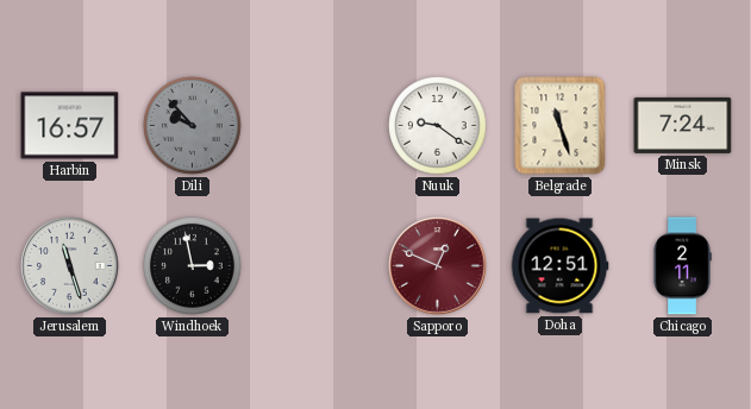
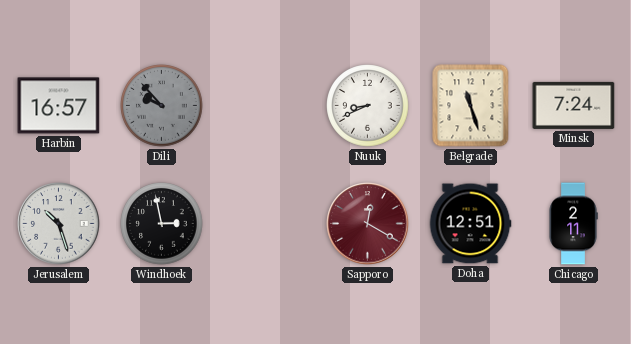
Nuuk: 9:21 -> 8:41
Jerusalem: 11:27 -> 10:27
Sapporo: 12:49 -> 12:20
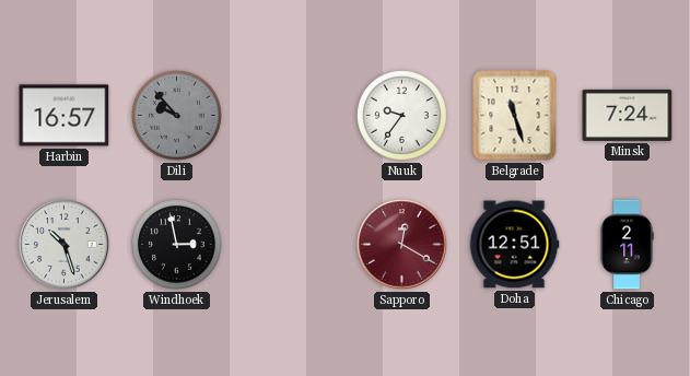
Nuuk: 8:41 -> 9:36
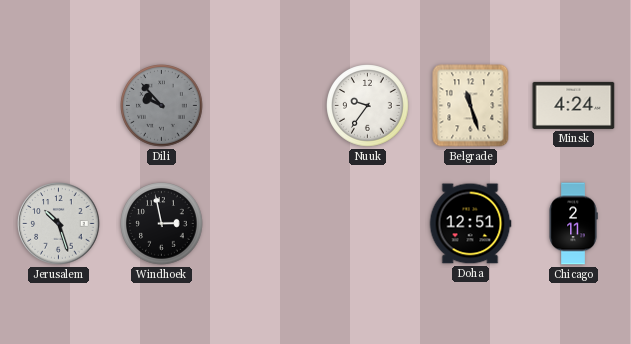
Harbin: 16:57 -> none
Minsk: 7:24 -> 4:24
Sapporo: 12:20 -> none
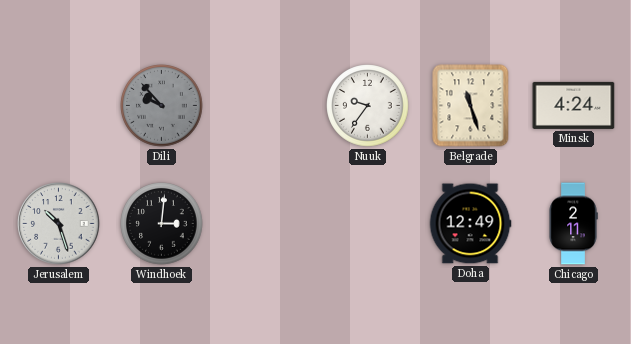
Windhoek: 2:58 -> 3:01
Doha: 12:51 -> 12:49
